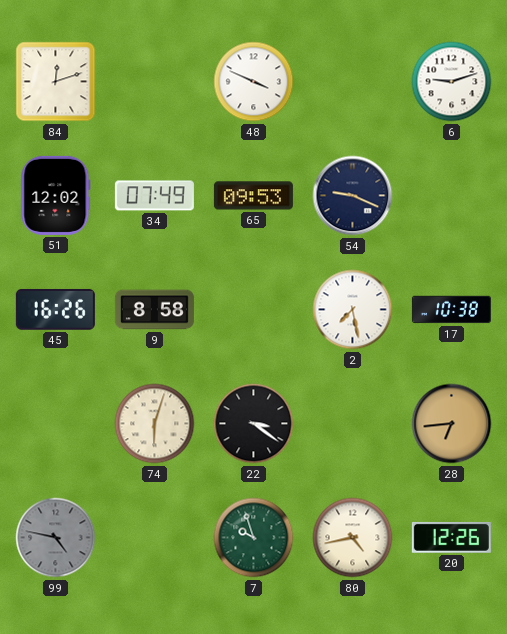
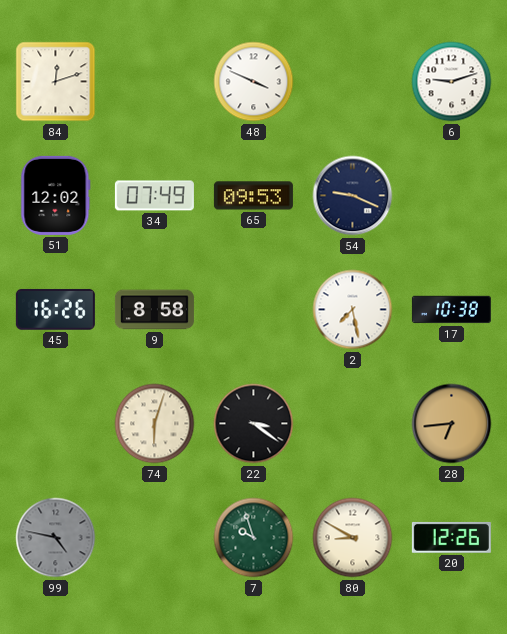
80: 4:43 -> 8:50
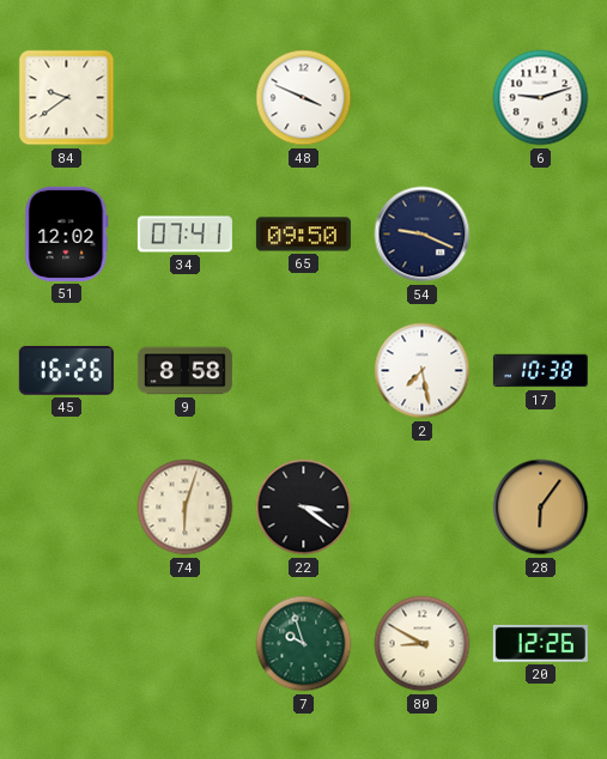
84: 12:12 -> 9:39
34: 07:49 -> 07:41
65: 09:53 -> 09:50
28: 6:44 -> 6:06
99: 4:47 -> none
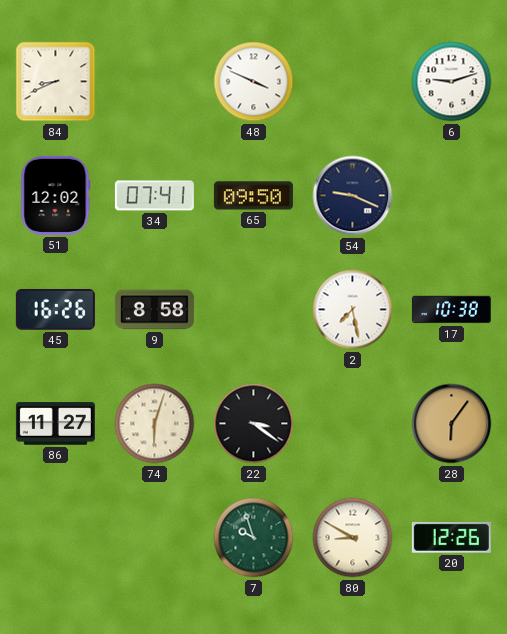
84: 9:39 -> 8:41
86: none -> 11:27
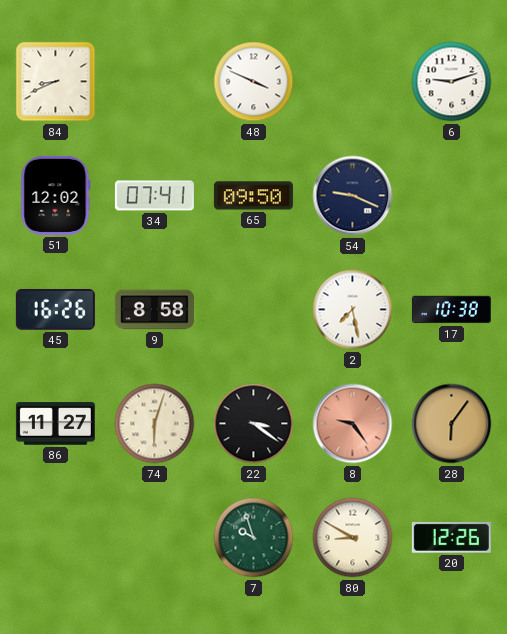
8: none -> 9:24
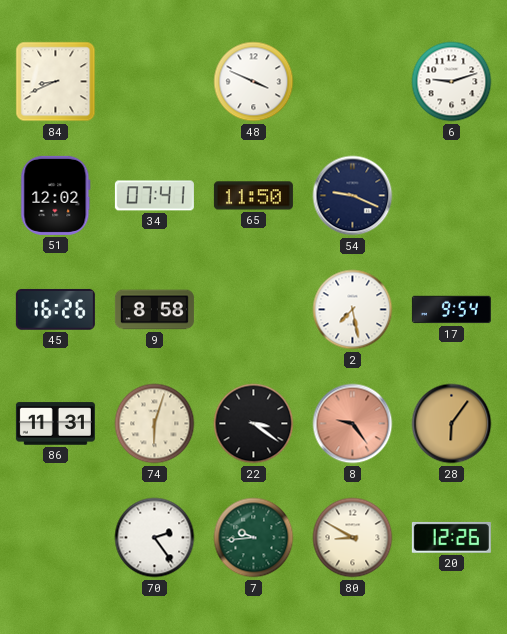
65: 09:50 -> 11:50
17: 10:38 -> 9:54
86: 11:27 -> 11:31
70: none -> 2:24
7: 9:57 -> 9:44
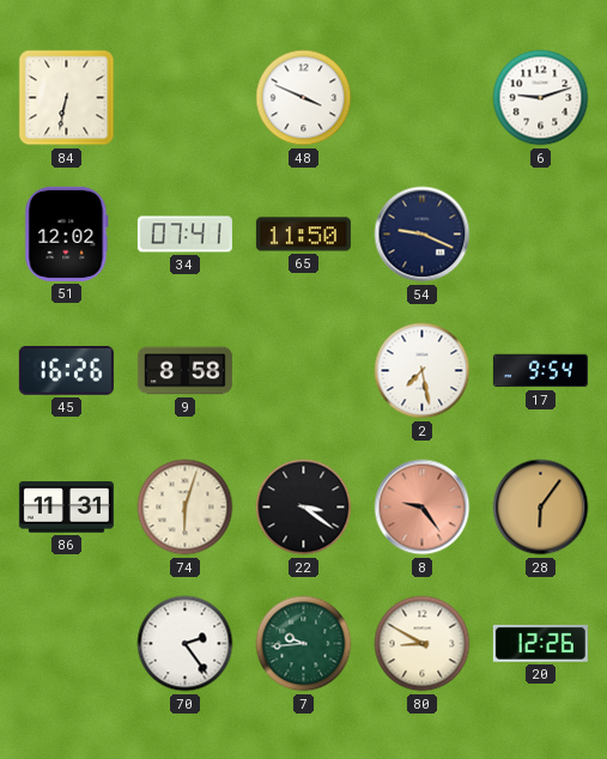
84: 8:41 -> 6:32
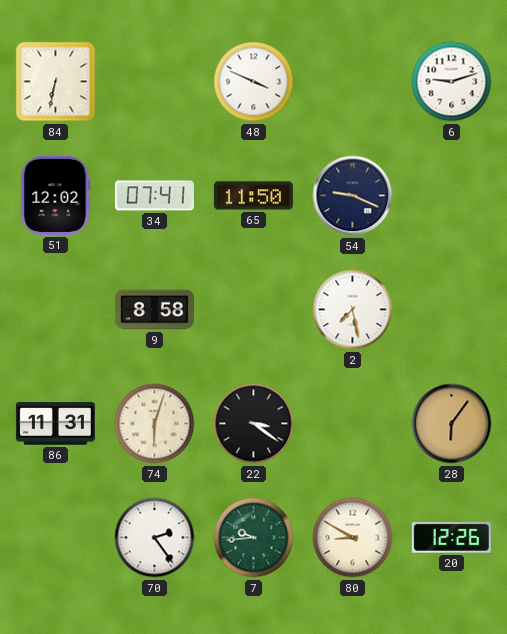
45: 16:26 -> none
17: 9:54 -> none
8: 9:24 -> none
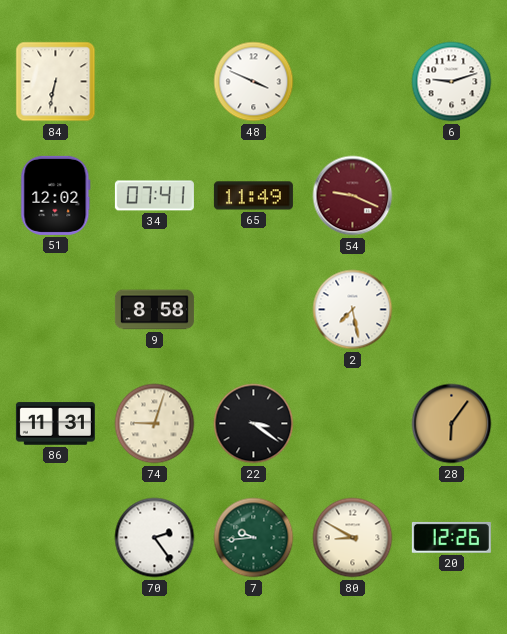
65: 11:50 -> 11:49
54 dial: navy -> burgundy
74: 6:03 -> 9:03
